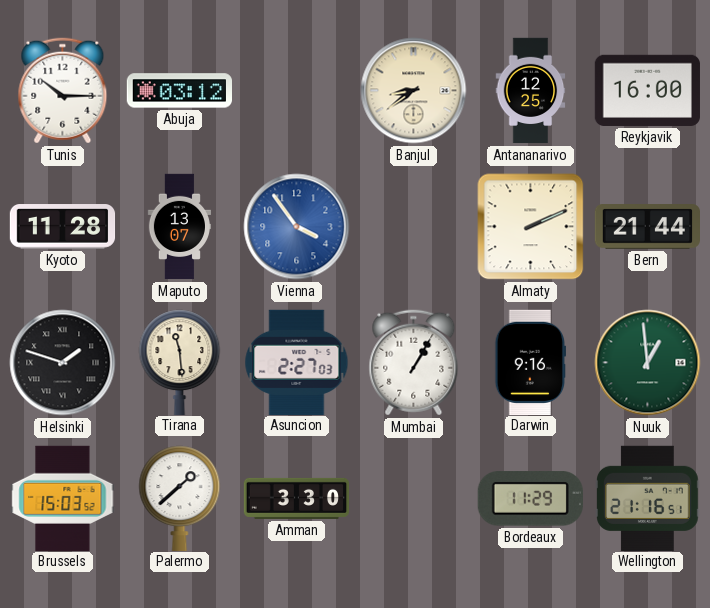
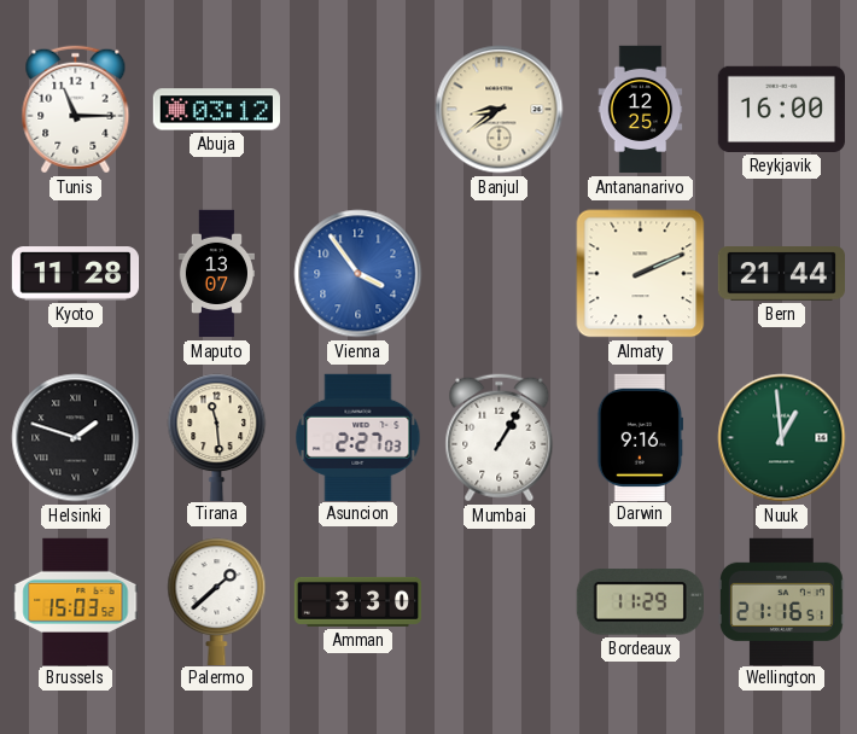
Tunis: 10:15 -> 11:15
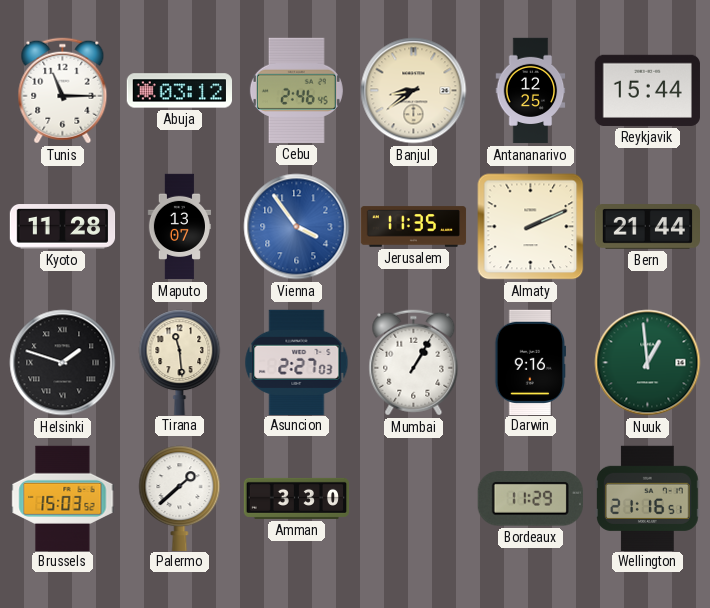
Cebu: none -> 2:46
Reykjavik: 16:00 -> 15:44
Jerusalem: none -> 11:35
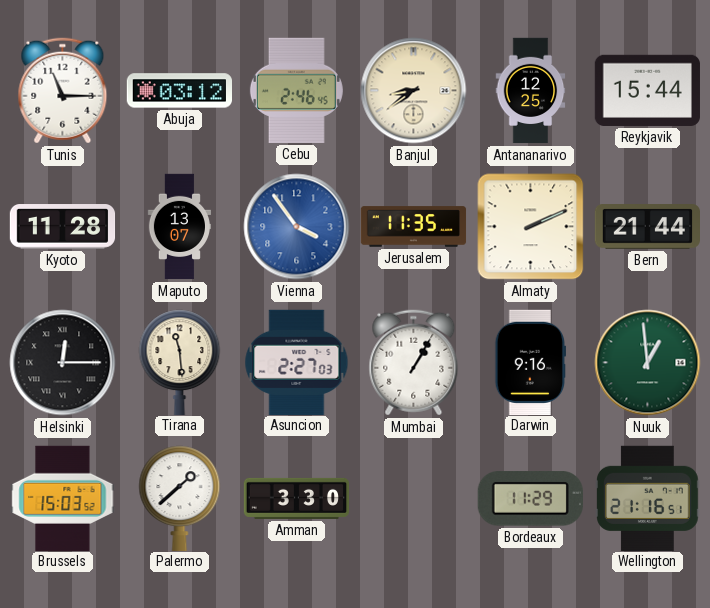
Helsinki: 1:48 -> 12:15
